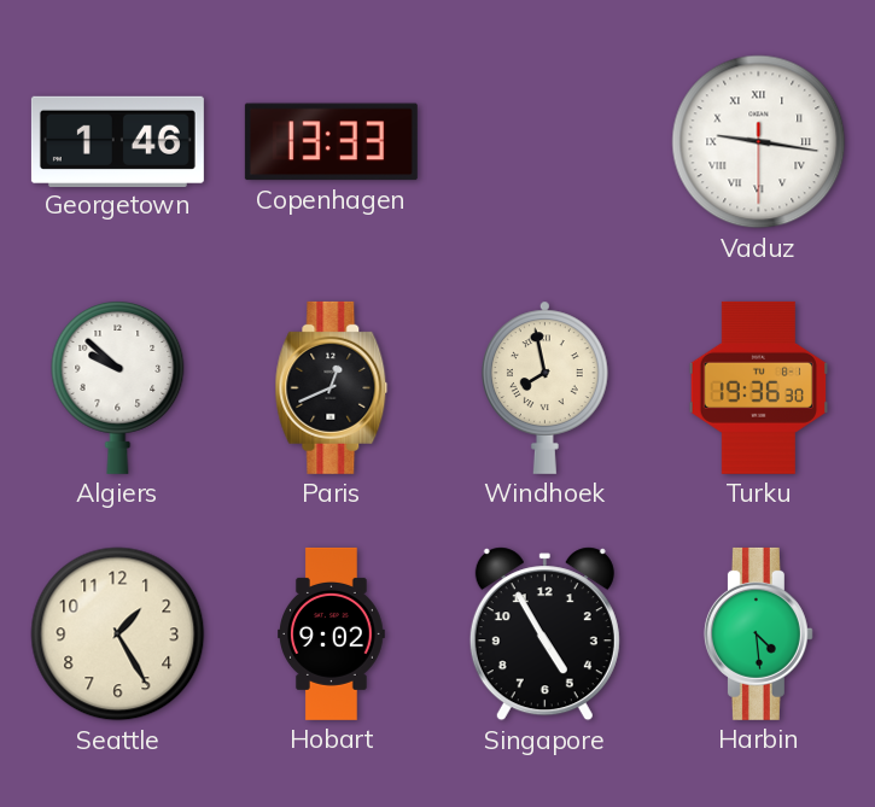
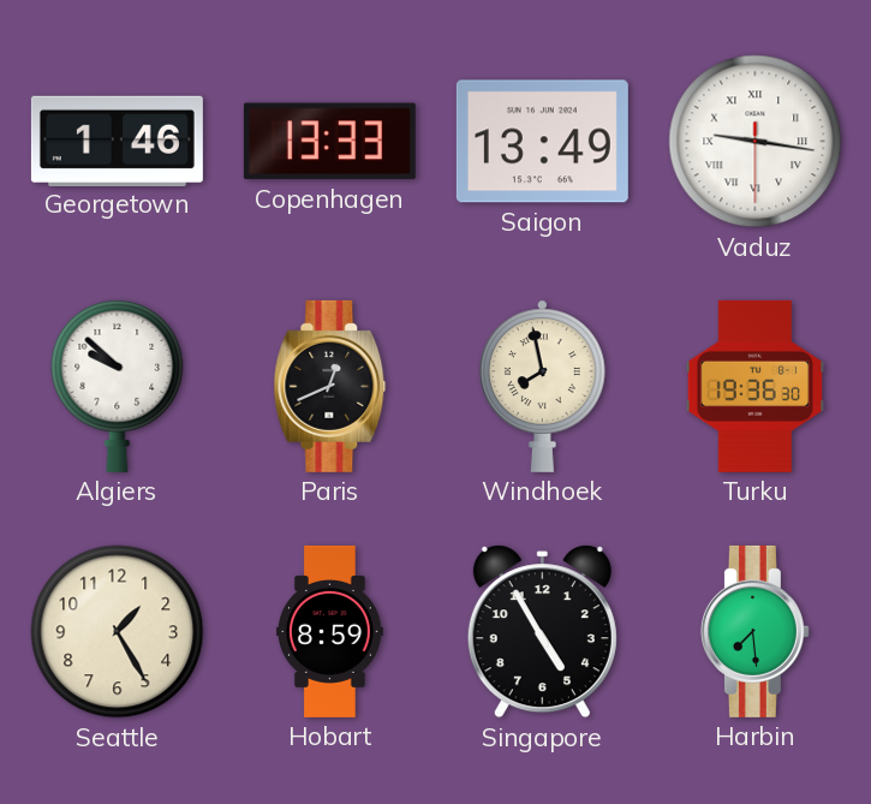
Saigon: none -> 13:49
Hobart: 9:02 -> 8:59
Harbin: 4:29 -> 7:29
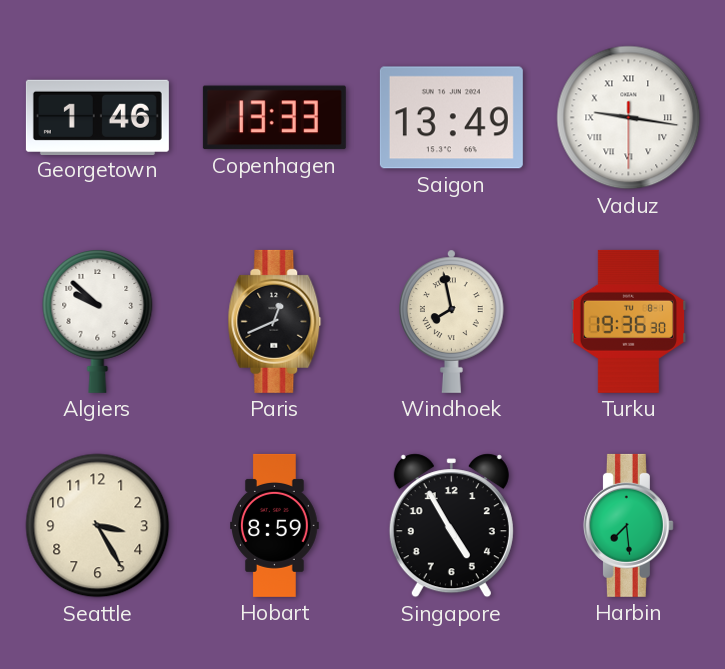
Seattle: 1:25 -> 3:25
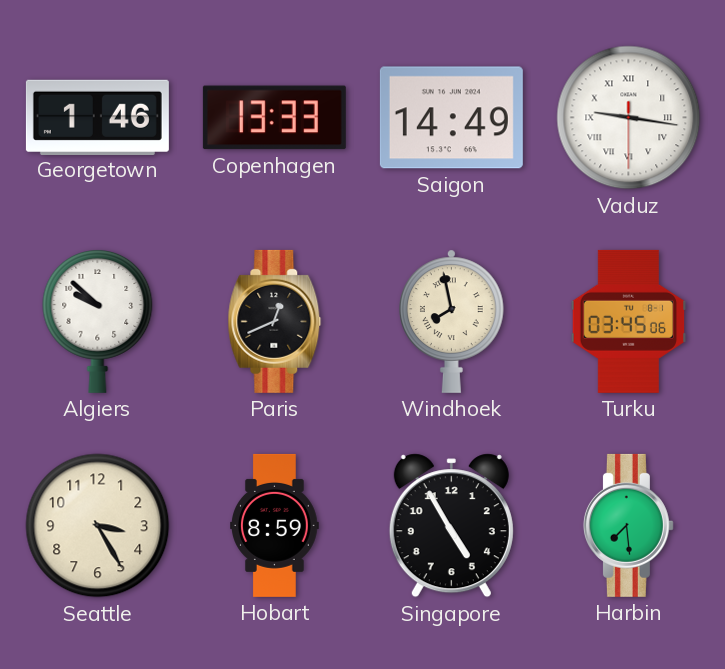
Saigon: 13:49 -> 14:49
Turku: 19:36 -> 03:45
